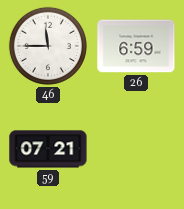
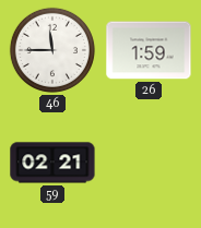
26: 6:59 -> 1:59
59: 07:21 -> 02:21
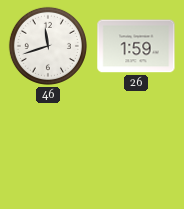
46: 11:45 -> 11:42
59: 02:21 -> none
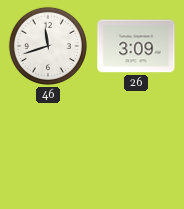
26: 1:59 -> 3:09
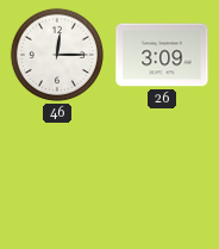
46: 11:42 -> 12:15
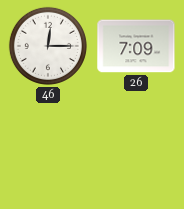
26: 3:09 -> 7:09
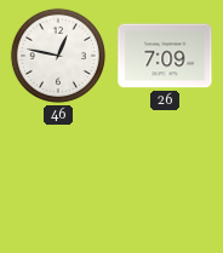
46: 12:15 -> 12:47
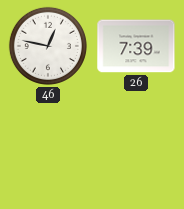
26: 7:09 -> 7:39
